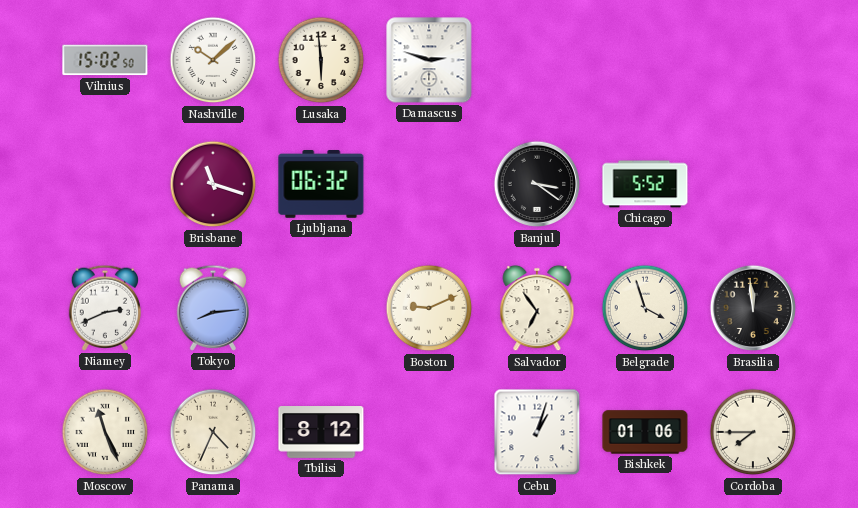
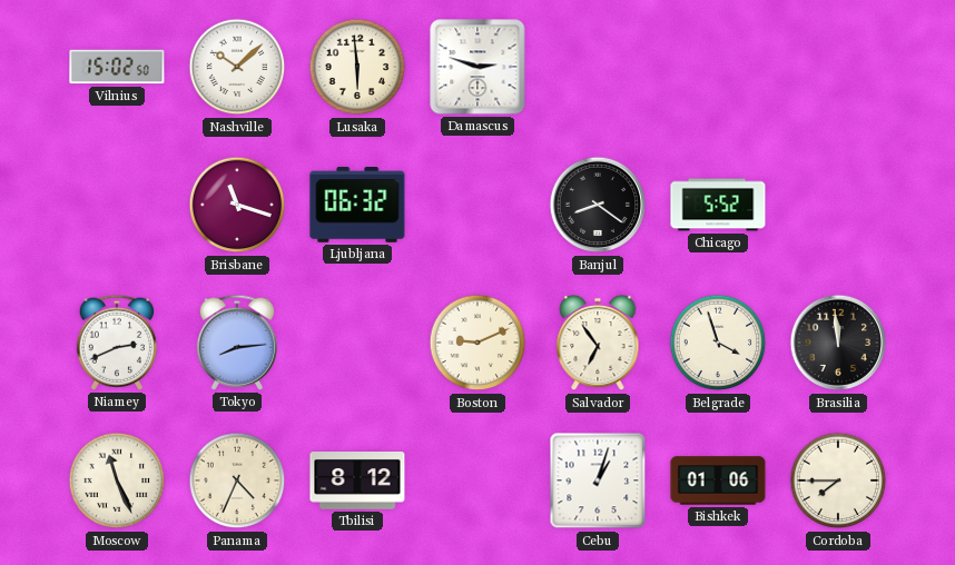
Banjul: 3:21 -> 8:21
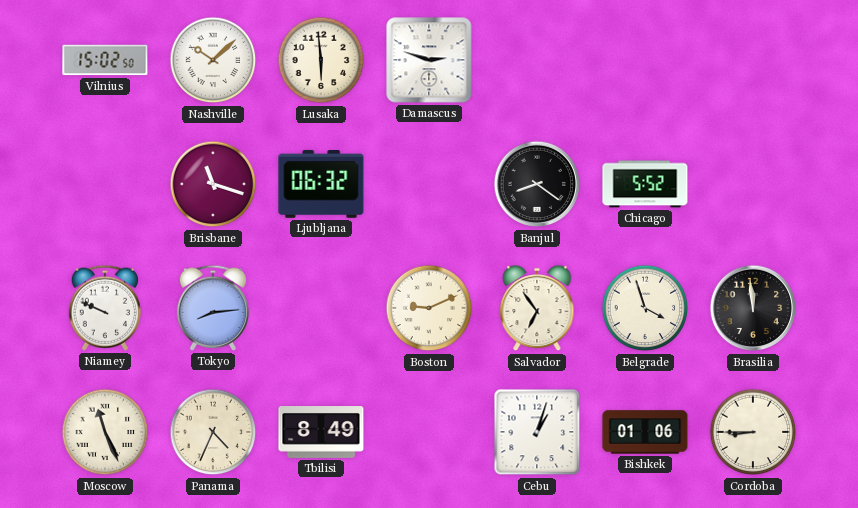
Niamey: 2:41 -> 9:49
Tbilisi: 8:12 -> 8:49
Cordoba: 7:45 -> 8:45
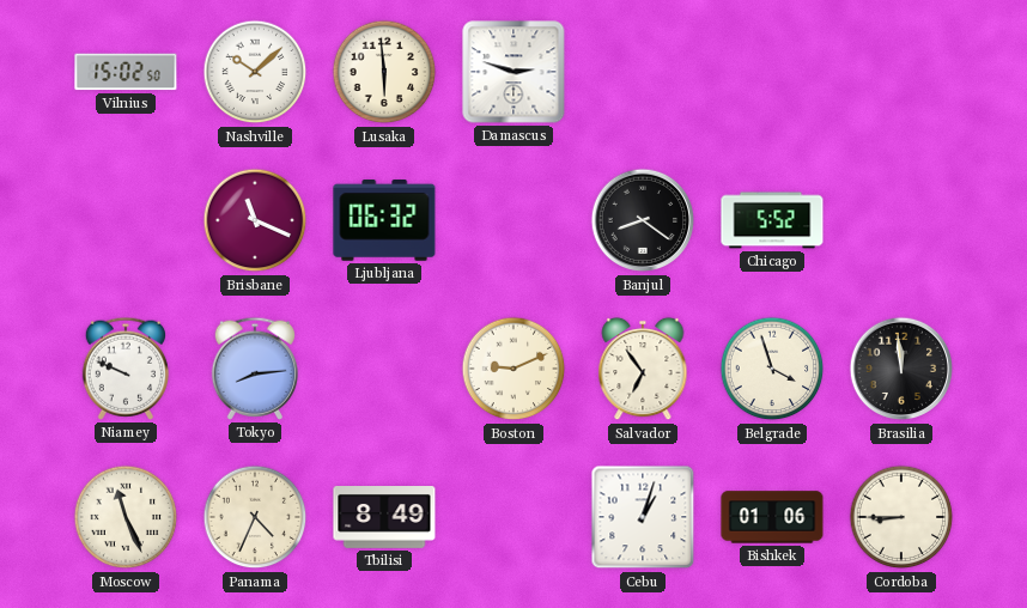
Brisbane: 11:18 -> 11:19
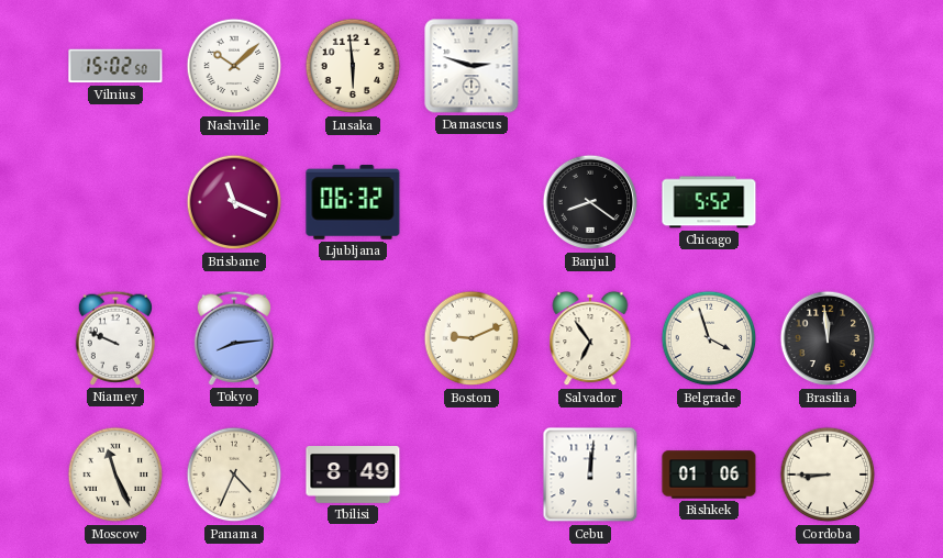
Cebu: 1:03 -> 12:01
